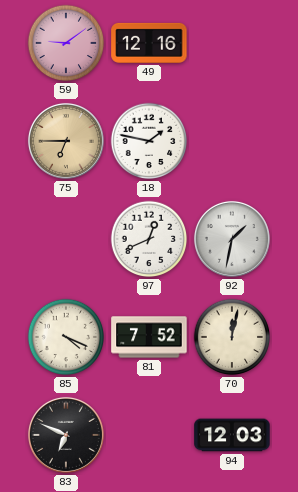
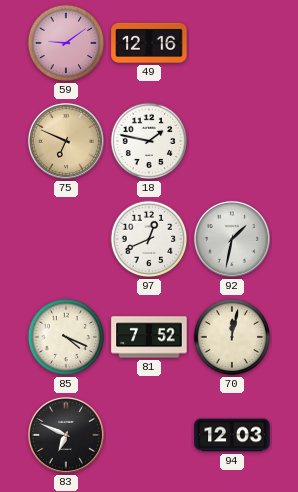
75: 6:45 -> 6:49
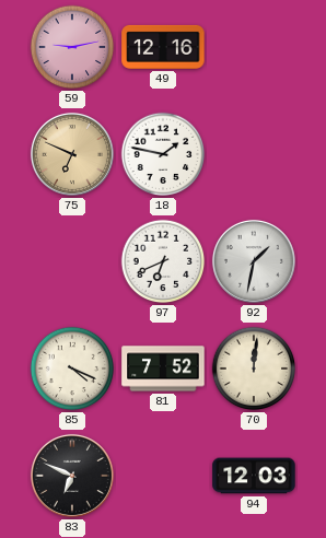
59: 9:09 -> 9:13
97: 12:41 -> 6:41
70: 12:02 -> 12:01
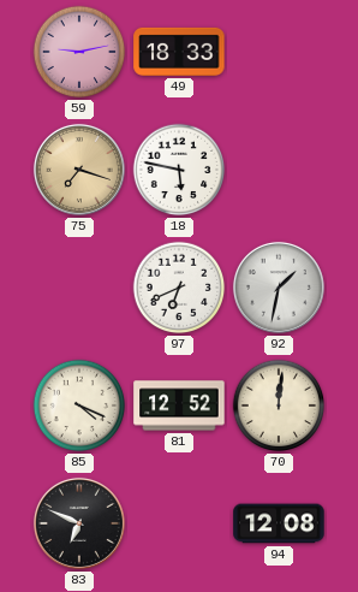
49: 12:16 -> 18:33
75: 6:49 -> 7:18
18: 1:47 -> 5:47
81: 7:52 -> 12:52
94: 12:03 -> 12:08
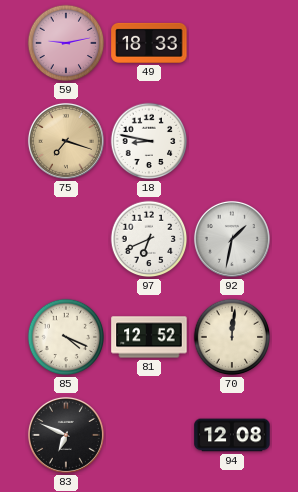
18: 5:47 -> 8:47
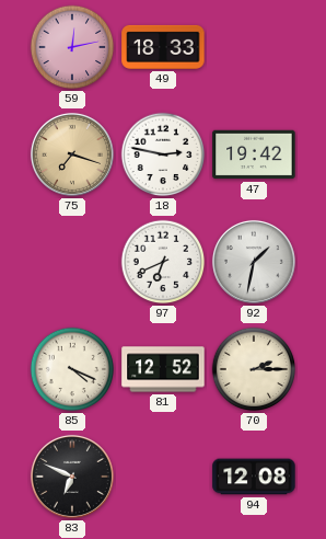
59: 9:13 -> 12:13
18: 8:47 -> 2:47
47: none -> 19:42
70: 12:01 -> 2:15
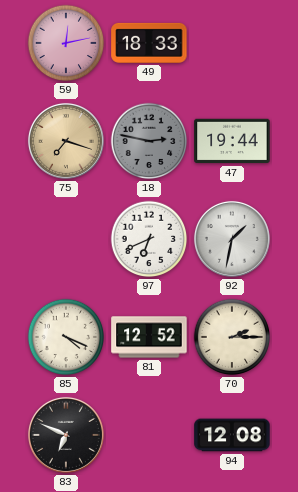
18 dial: white -> grey
47: 19:42 -> 19:44
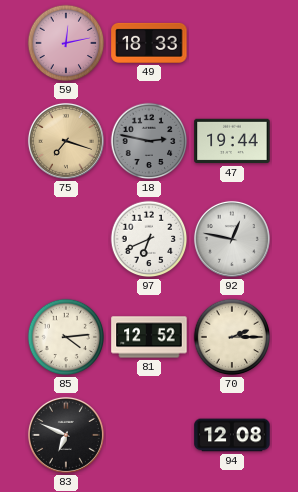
92: 1:32 -> 12:47
85: 4:19 -> 4:14
